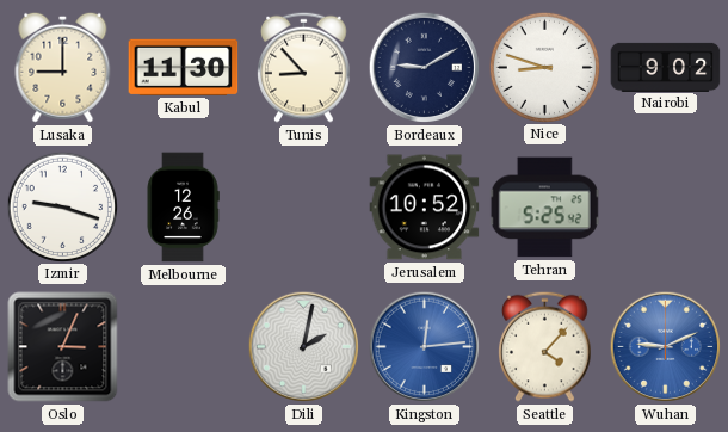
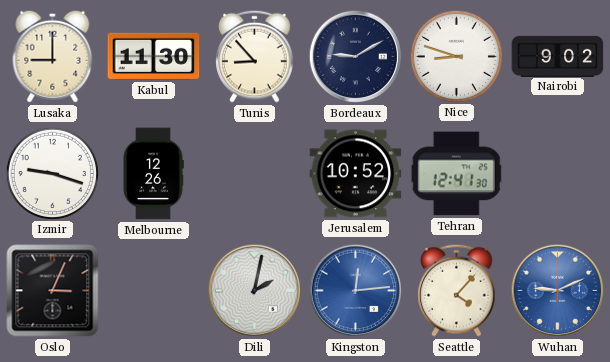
Tehran: 5:25 -> 12:41
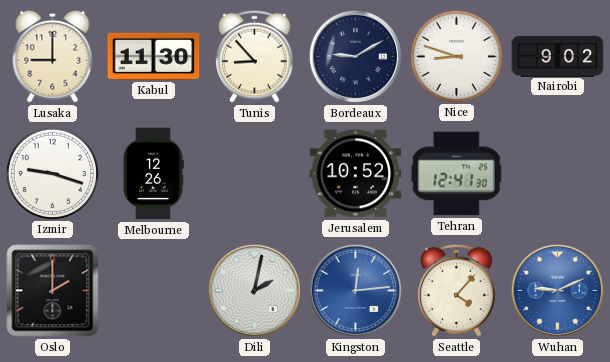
Oslo: 3:04 -> 2:00
